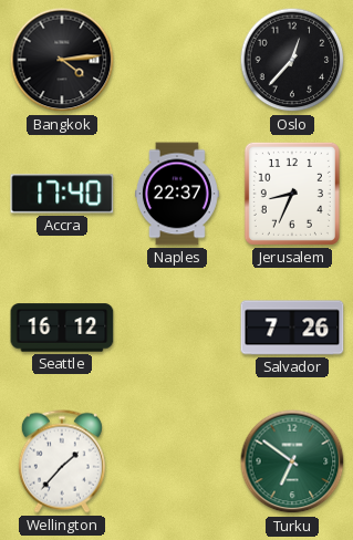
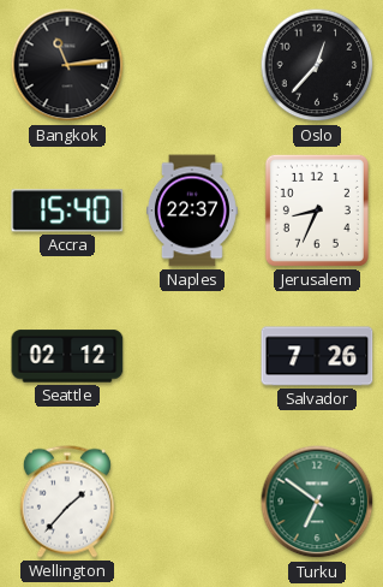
Bangkok: 4:14 -> 11:14
Accra: 17:40 -> 15:40
Seattle: 16:12 -> 02:12
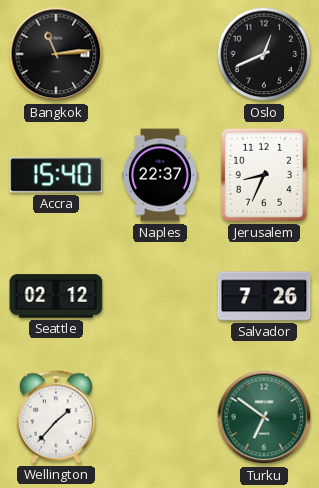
Oslo: 12:37 -> 12:41
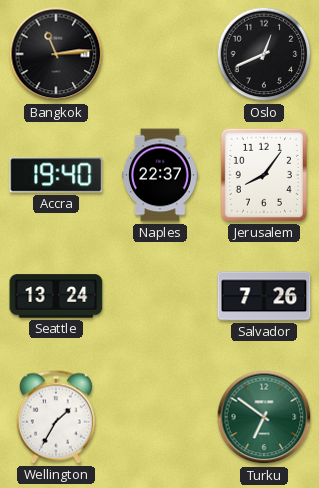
Accra: 15:40 -> 19:40
Jerusalem: 8:34 -> 8:06
Seattle: 02:12 -> 13:24
Wellington: 1:37 -> 1:35
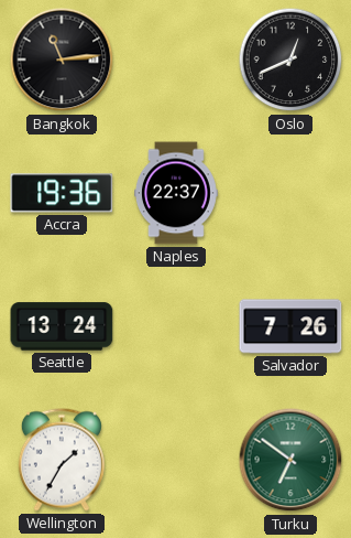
Accra: 19:40 -> 19:36
Jerusalem: 8:06 -> none
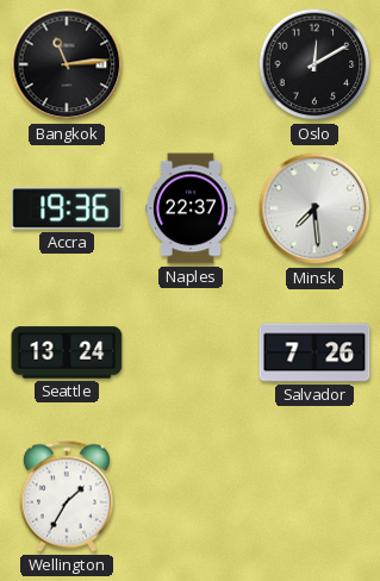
Oslo: 12:41 -> 12:10
Minsk: none -> 7:29
Turku: 6:51 -> none
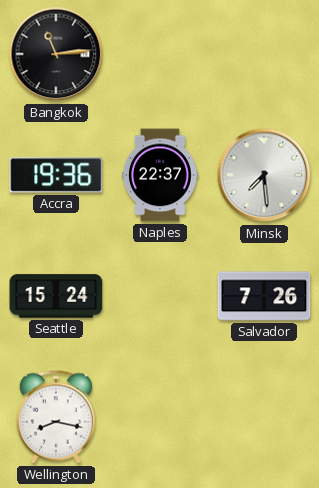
Oslo: 12:10 -> none
Seattle: 13:24 -> 15:24
Wellington: 1:35 -> 8:17
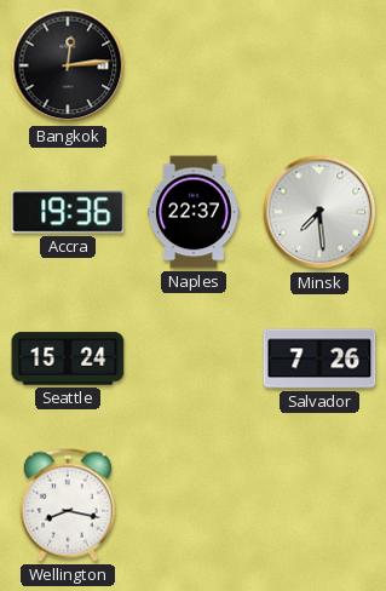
Bangkok: 11:14 -> 12:14
